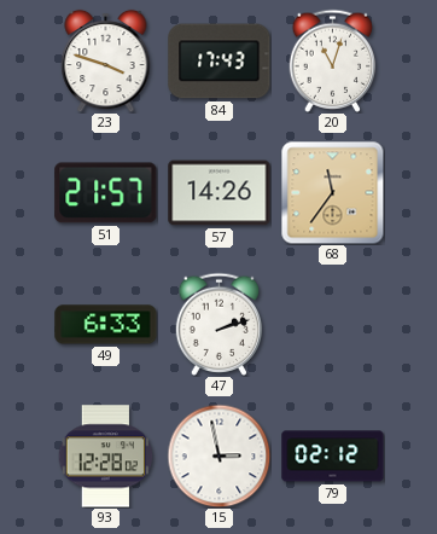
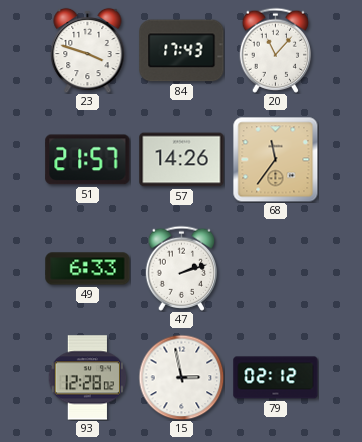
20: 11:03 -> 11:07
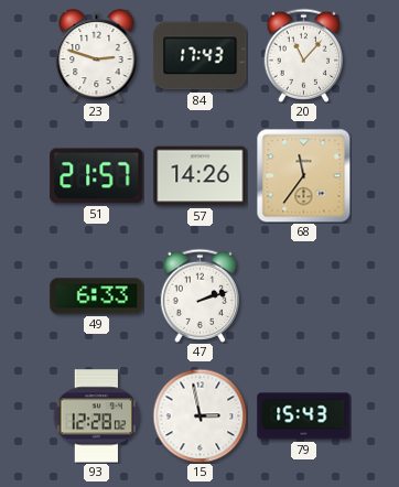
23: 3:48 -> 2:48
79: 02:12 -> 15:43
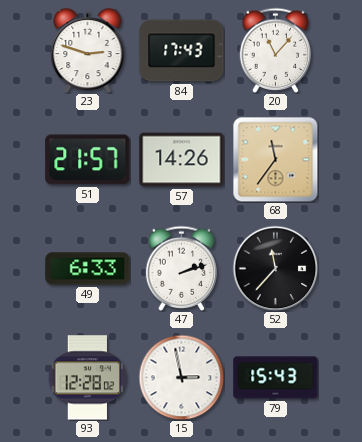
52: none -> 11:37
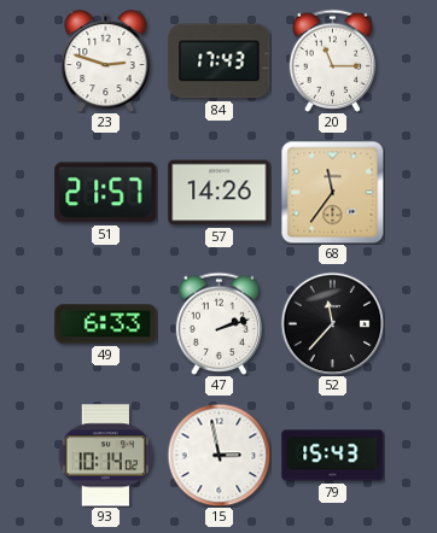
20: 11:07 -> 11:15
93: 12:28 -> 10:14
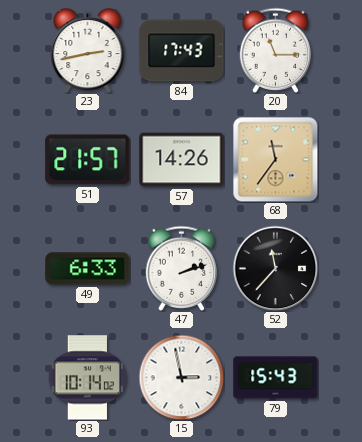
23: 2:48 -> 2:43
